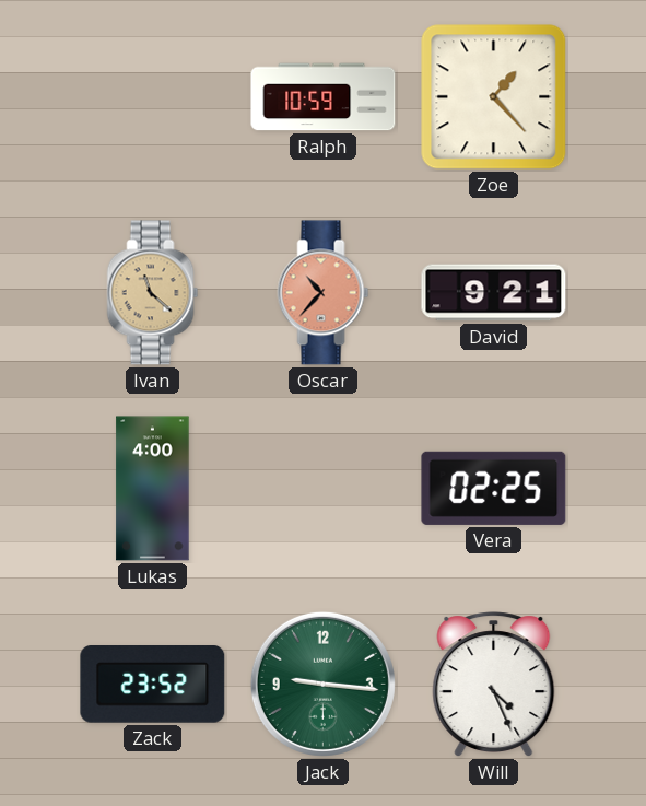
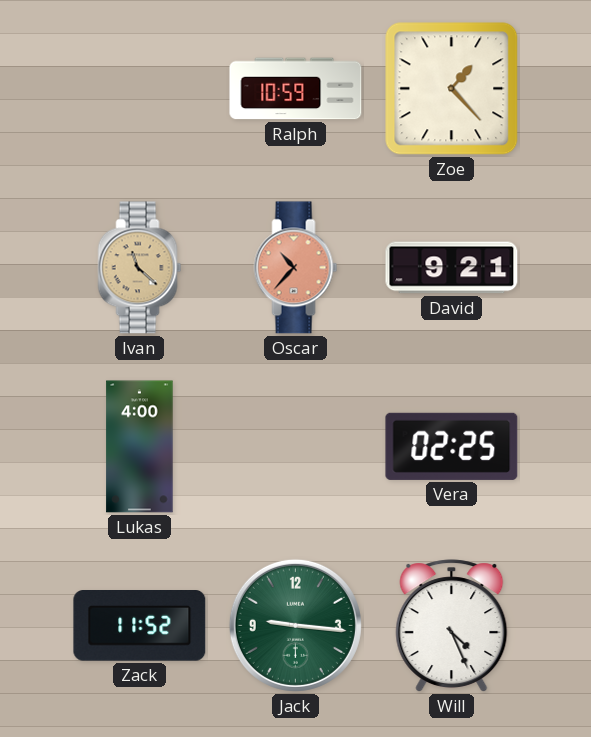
Zack: 23:52 -> 11:52
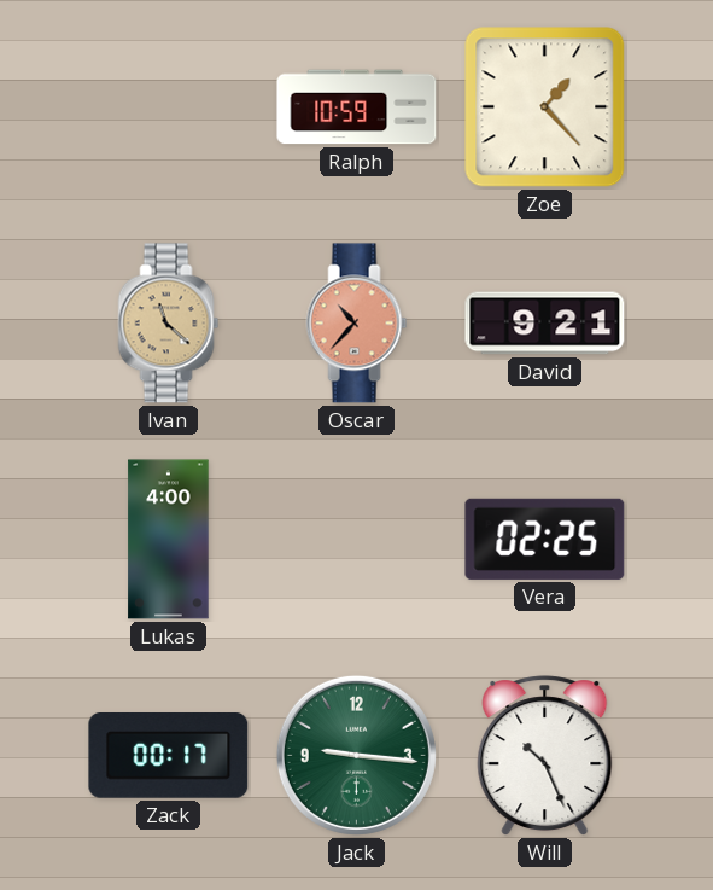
Zack: 11:52 -> 00:17
Will: 4:26 -> 10:26
